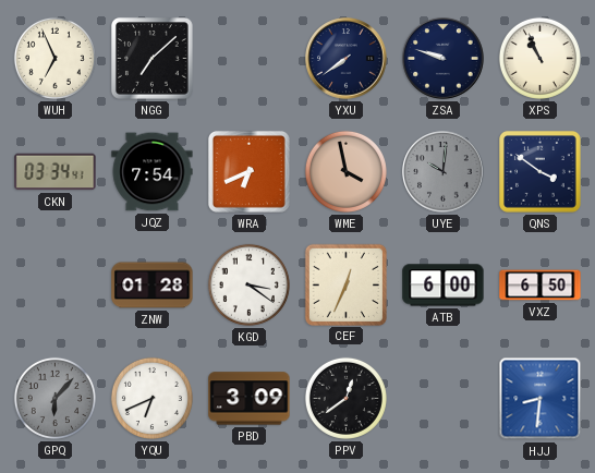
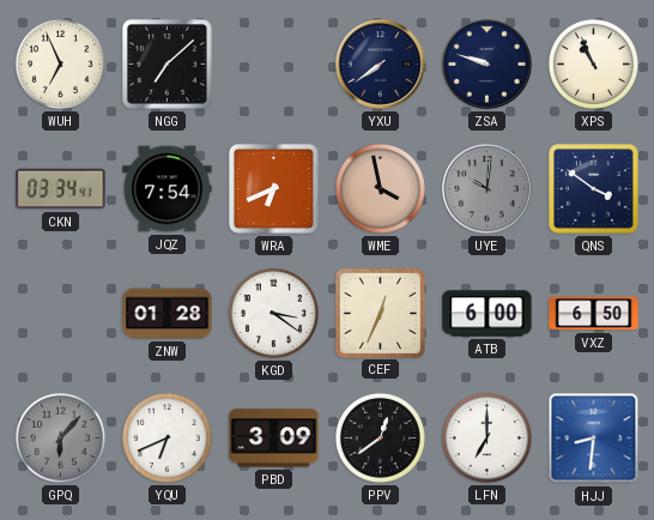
LFN: none -> 7:00
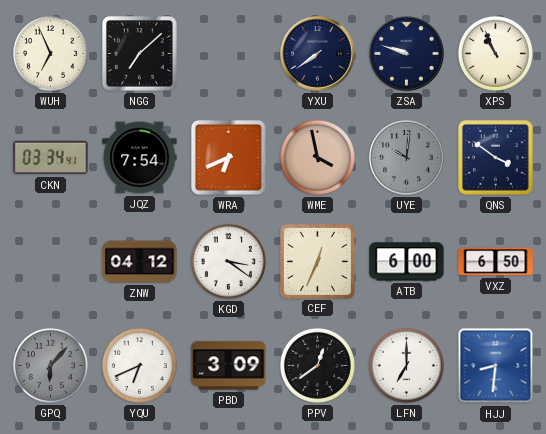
ZNW: 01:28 -> 04:12
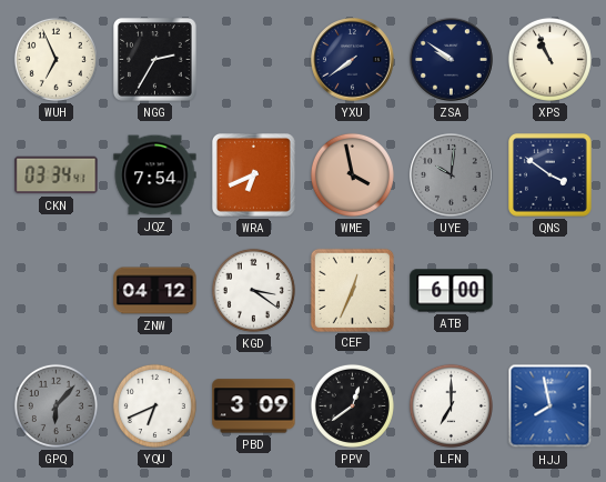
NGG: 7:08 -> 2:35
ZSA: 9:48 -> 9:51
VXZ: 6:50 -> none
HJJ: 8:31 -> 7:58
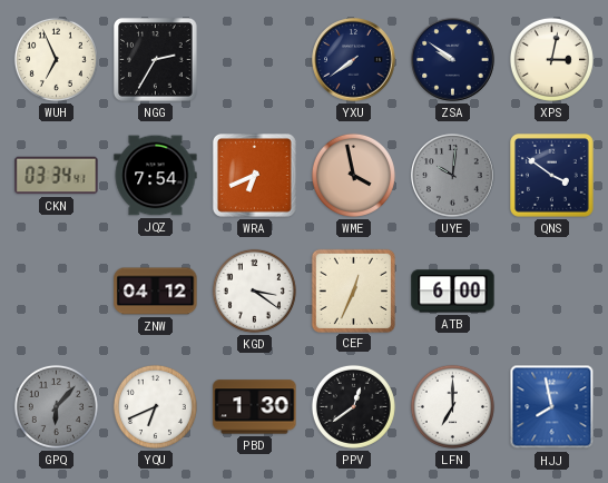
XPS: 10:56 -> 3:02
PBD: 3:09 -> 1:30
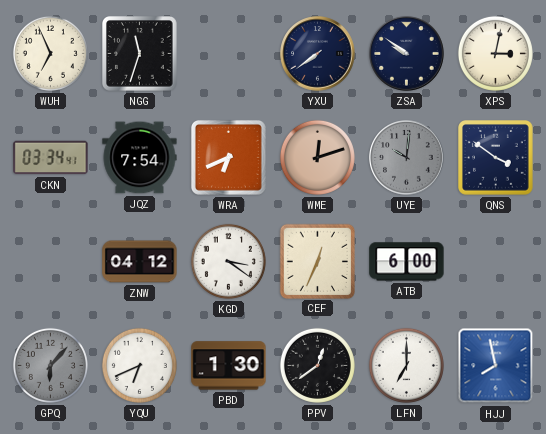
NGG: 2:35 -> 11:33
WME: 3:58 -> 12:12
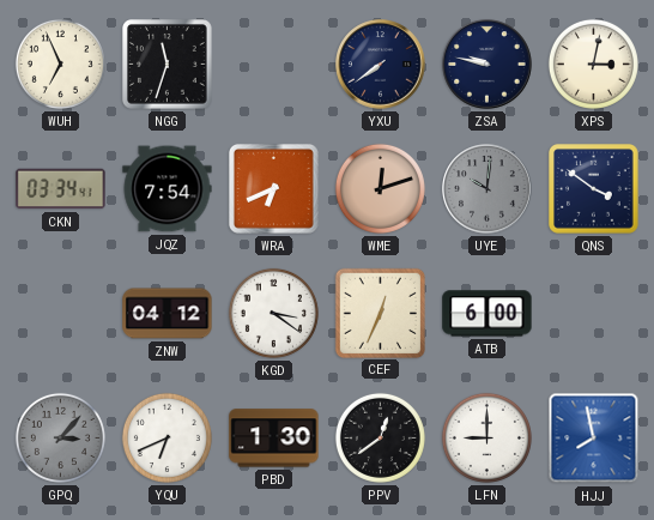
ZSA: 9:51 -> 9:47
GPQ: 6:07 -> 3:07
LFN: 7:00 -> 9:00
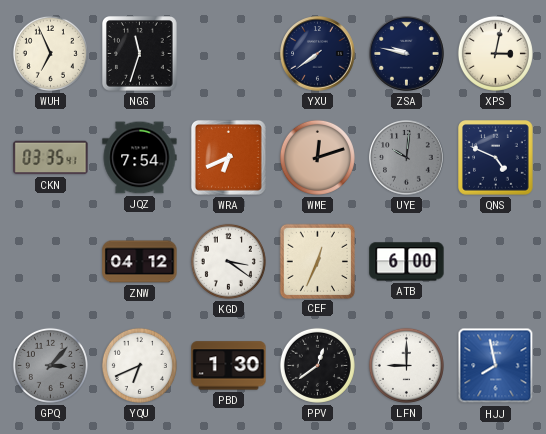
CKN: 03:34 -> 03:35
QNS: 3:51 -> 4:49
